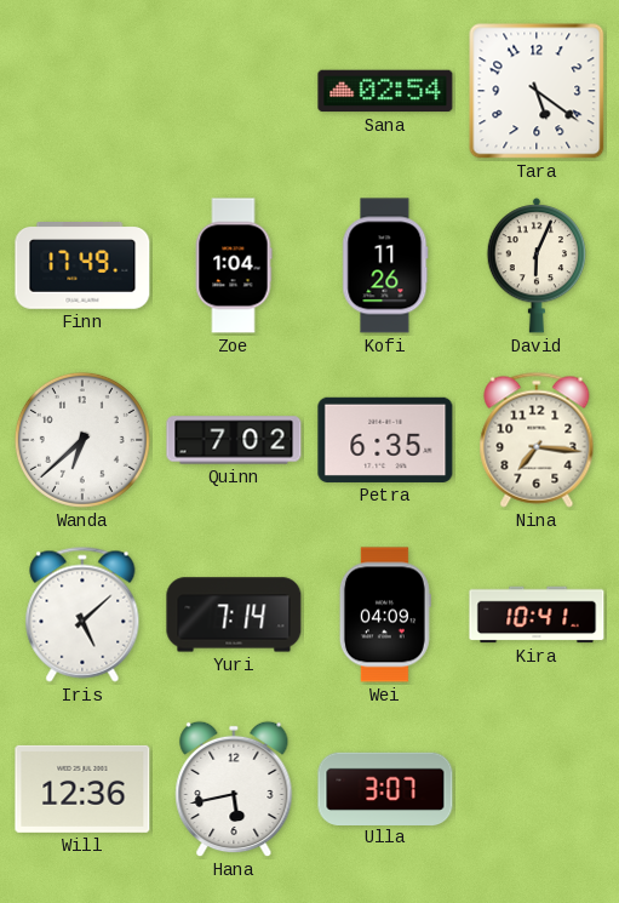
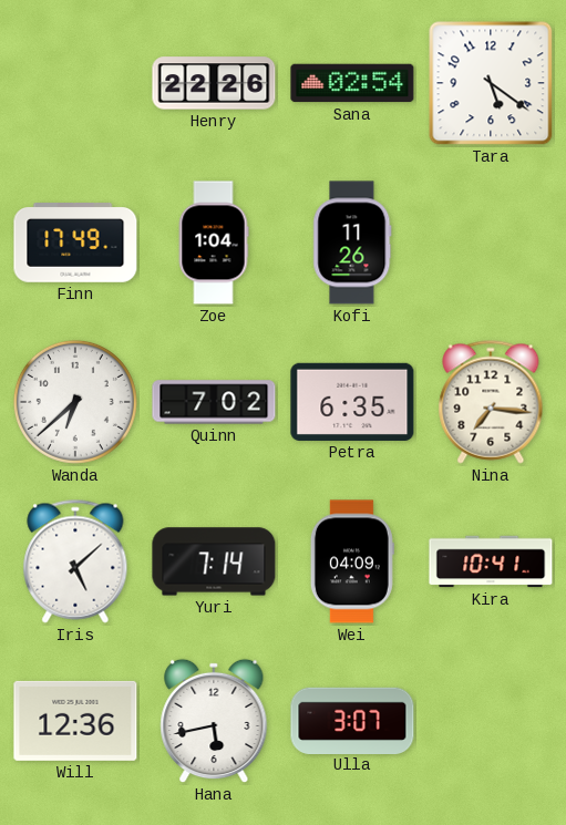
Henry: none -> 22:26
David: 6:04 -> none
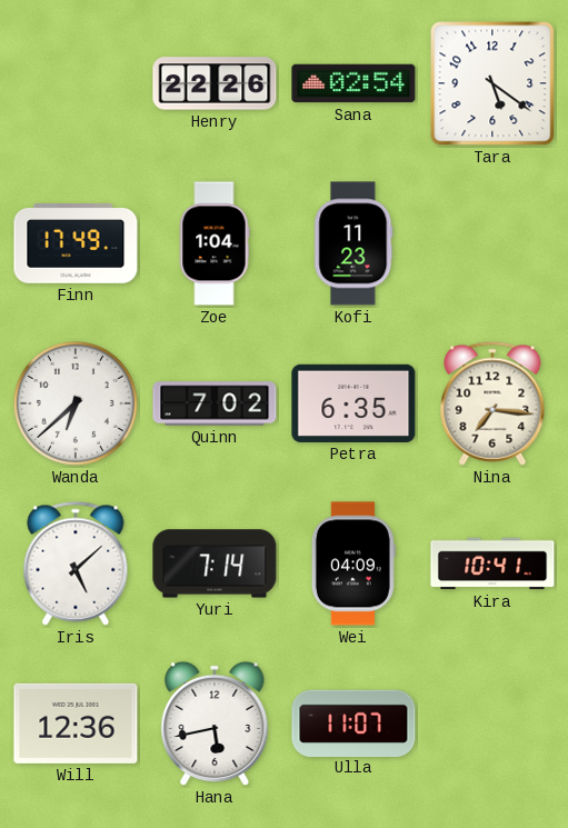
Kofi: 11:26 -> 11:23
Ulla: 3:07 -> 11:07
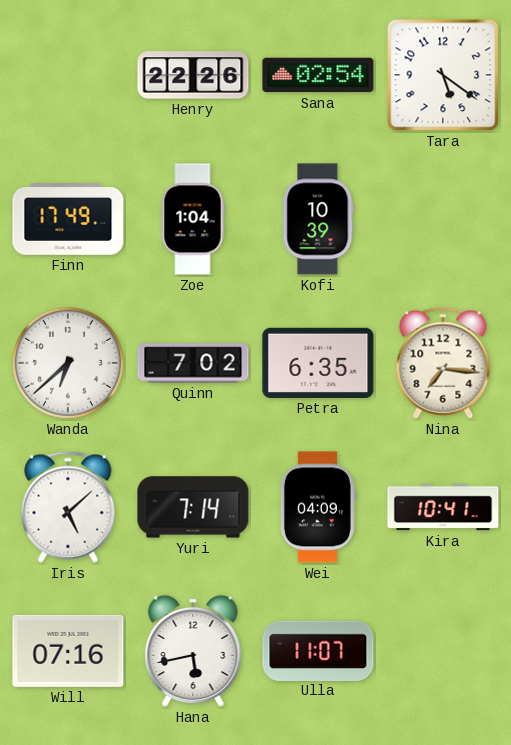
Kofi: 11:23 -> 10:39
Will: 12:36 -> 07:16
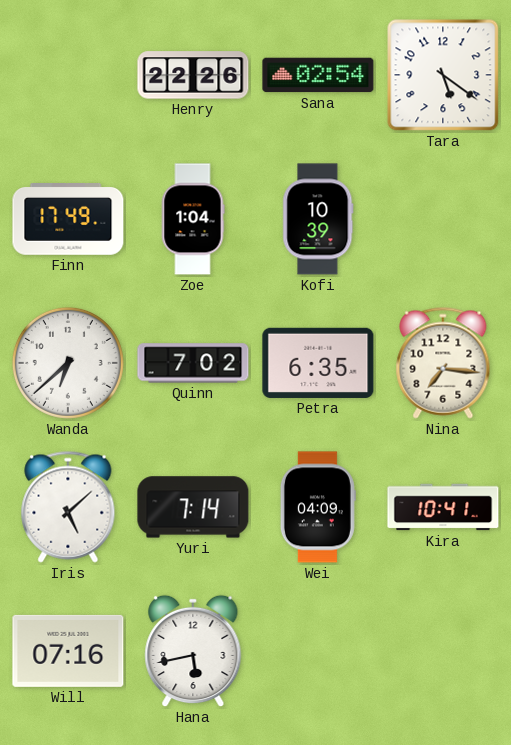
Ulla: 11:07 -> none
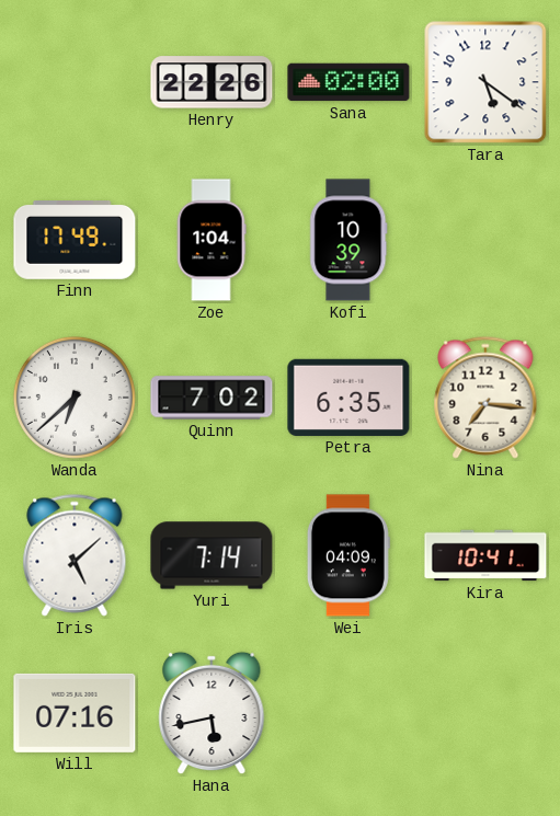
Sana: 02:54 -> 02:00
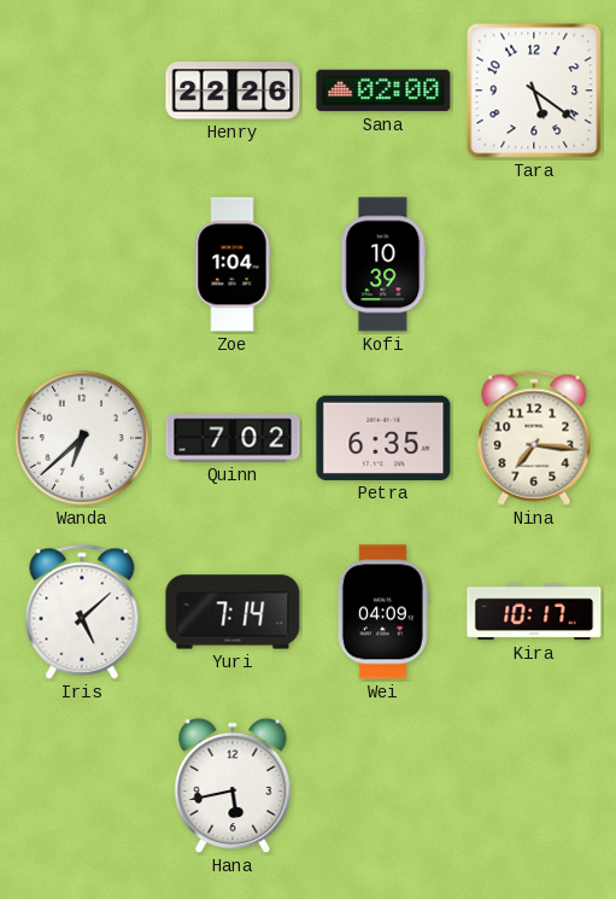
Finn: 17:49 -> none
Kira: 10:41 -> 10:17
Will: 07:16 -> none
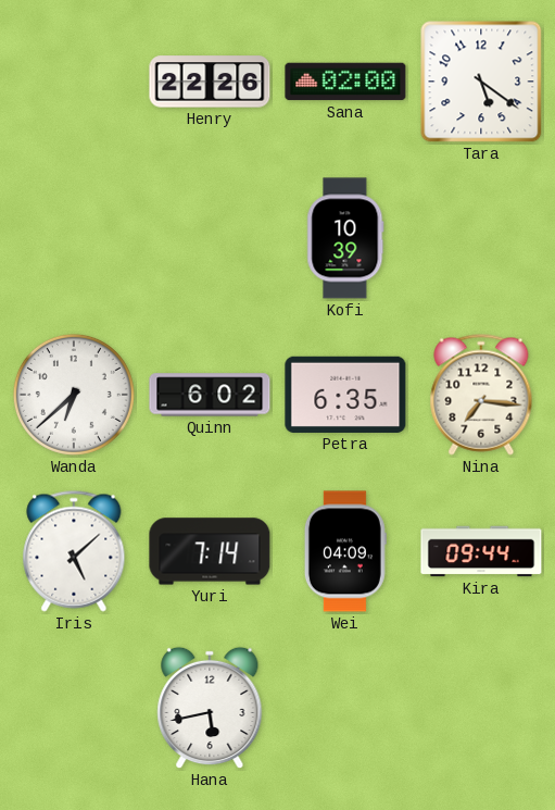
Zoe: 1:04 -> none
Quinn: 7:02 -> 6:02
Kira: 10:17 -> 09:44
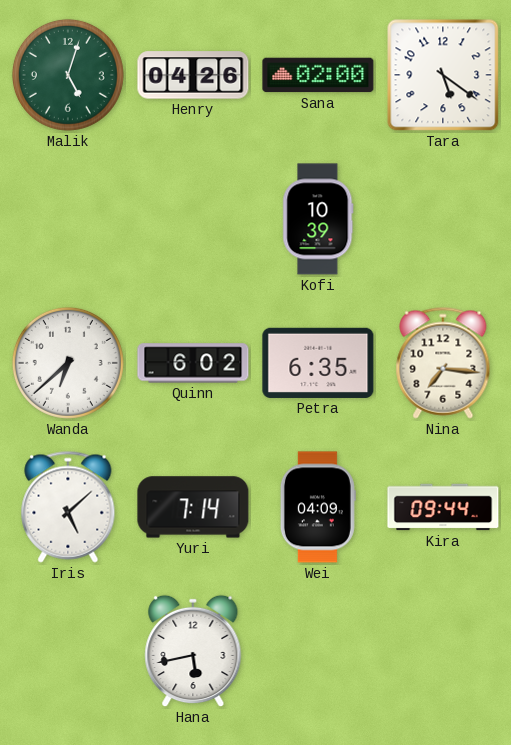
Malik: none -> 5:03
Henry: 22:26 -> 04:26
